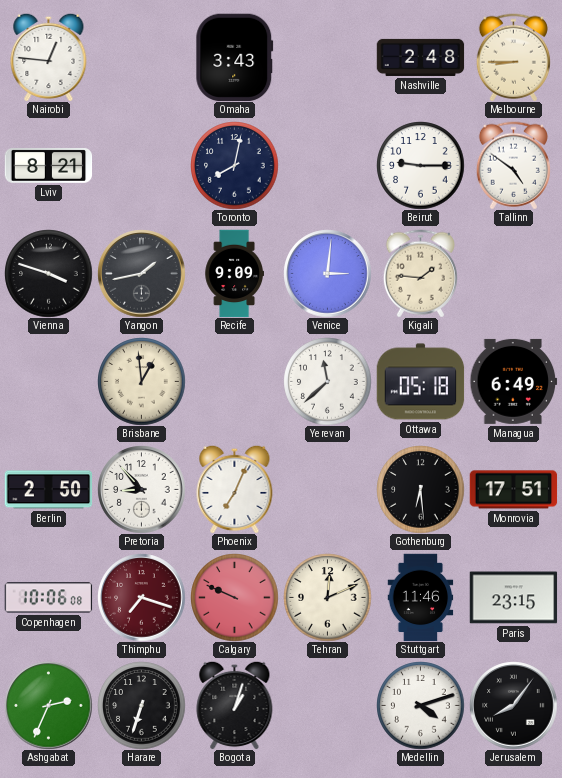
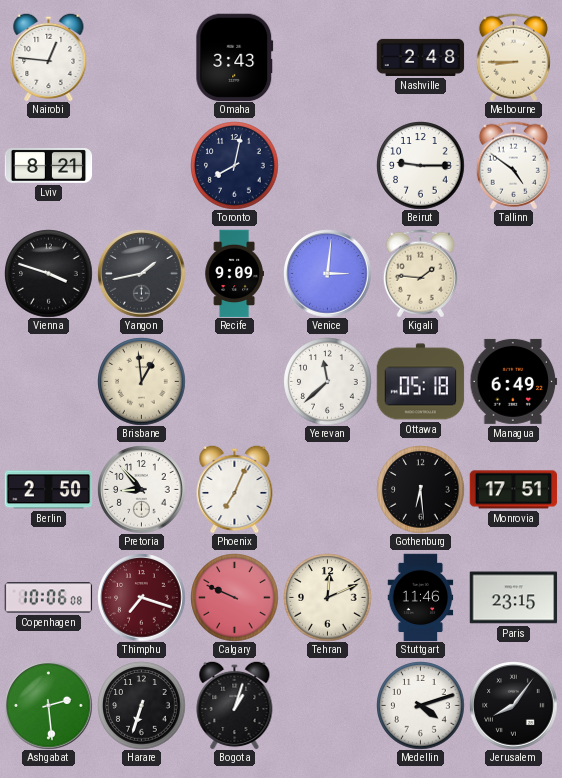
Ashgabat: 2:34 -> 2:29
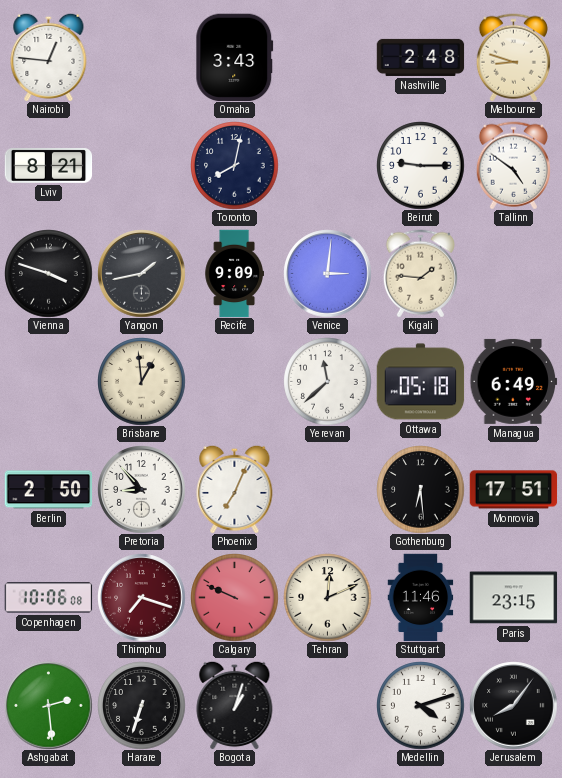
Melbourne: 8:45 -> 8:48
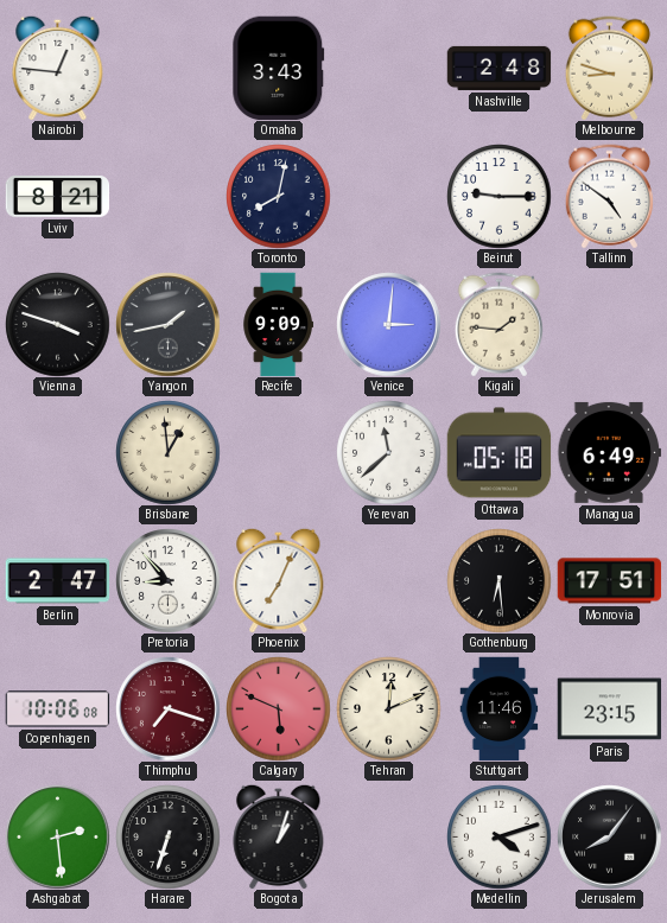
Berlin: 2:50 -> 2:47
Calgary: 9:49 -> 5:49
